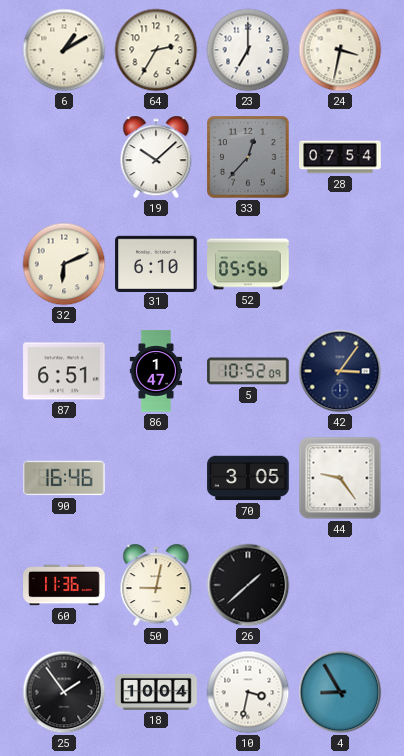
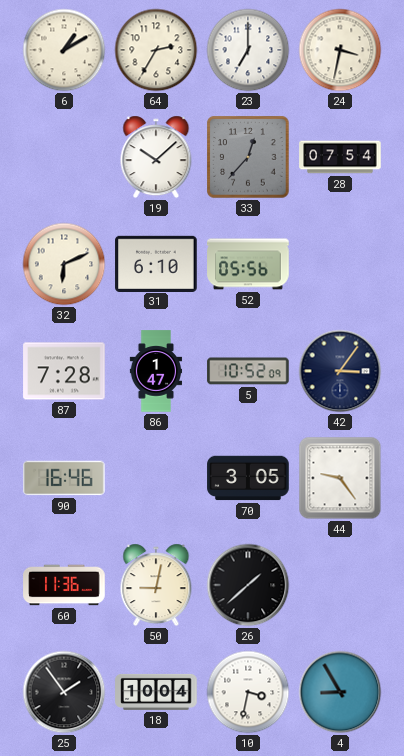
87: 6:51 -> 7:28
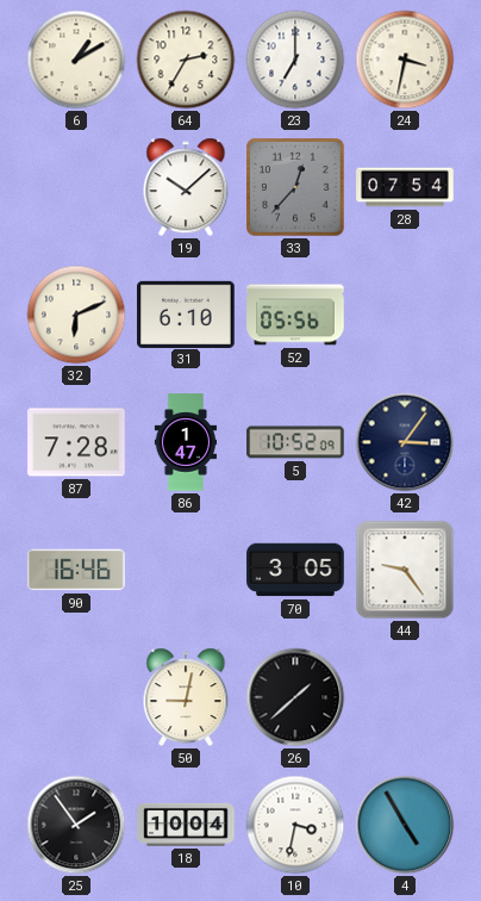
60: 11:36 -> none
4: 8:55 -> 4:55
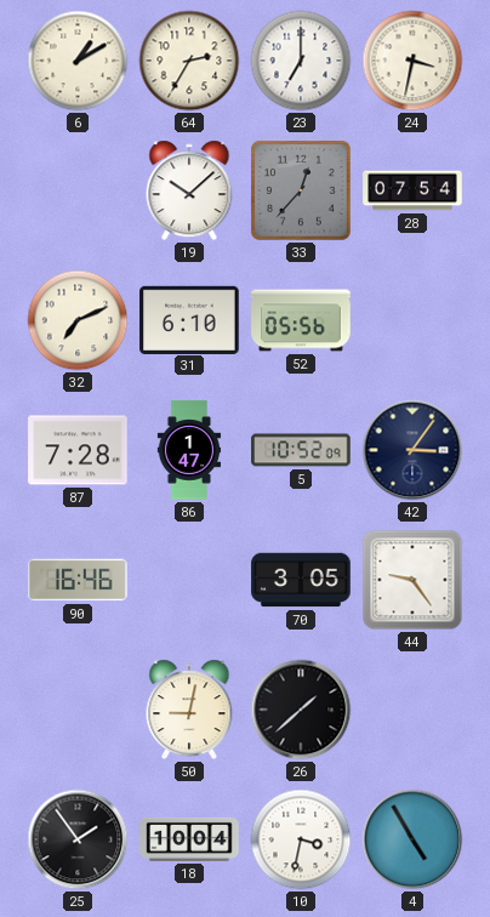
32: 6:11 -> 7:11
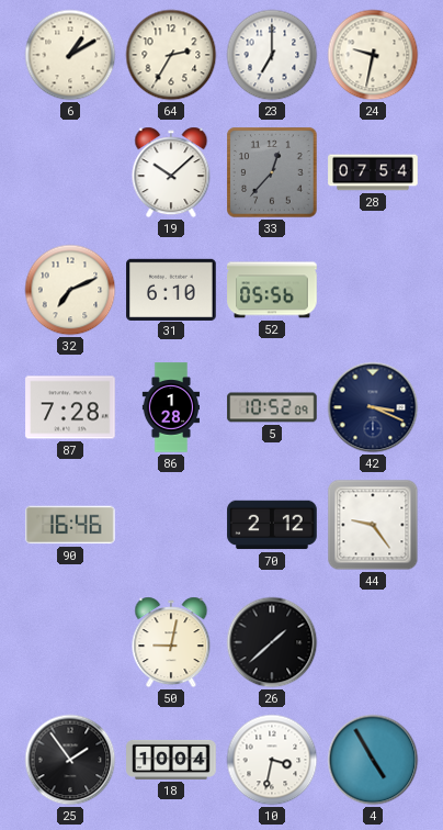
24: 3:32 -> 9:32
86: 1:47 -> 1:28
42: 3:06 -> 3:19
70: 3:05 -> 2:12
